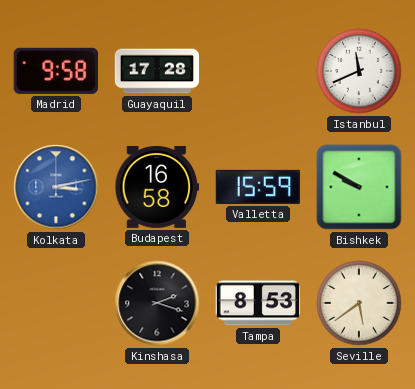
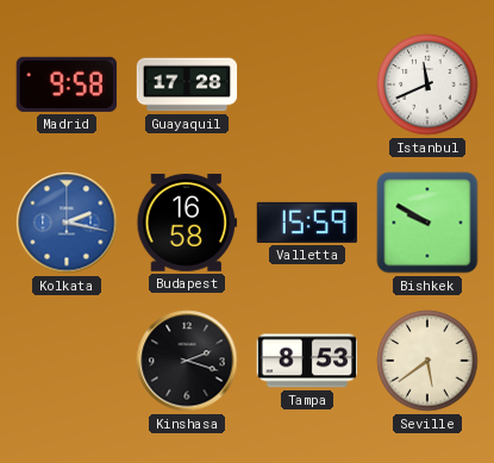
Kolkata: 3:13 -> 2:17
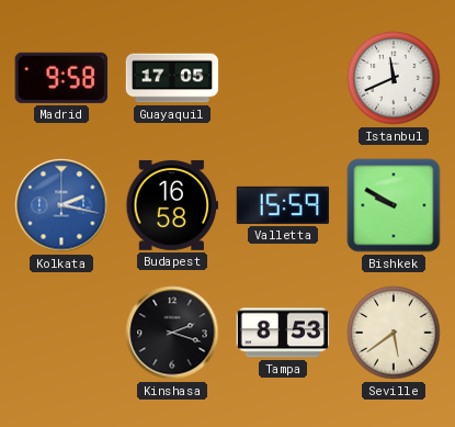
Guayaquil: 17:28 -> 17:05
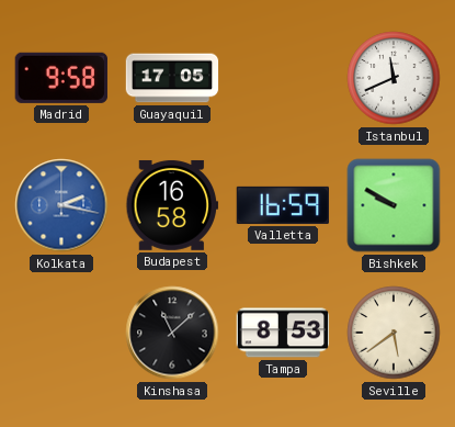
Valletta: 15:59 -> 16:59
Kinshasa: 2:18 -> 11:08
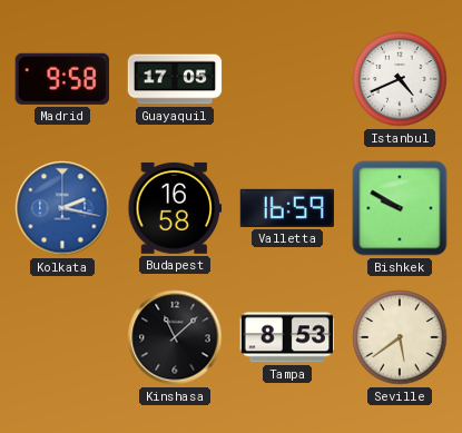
Istanbul: 11:41 -> 4:41
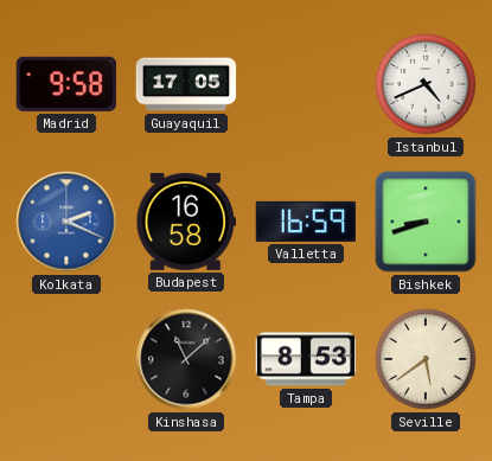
Kolkata: 2:17 -> 2:19
Bishkek: 9:50 -> 8:42
